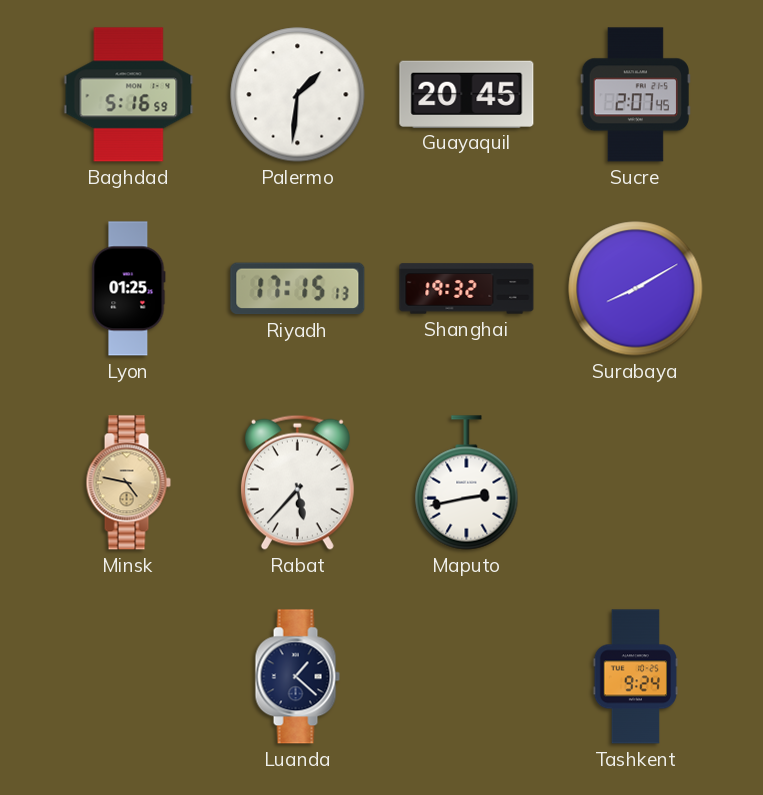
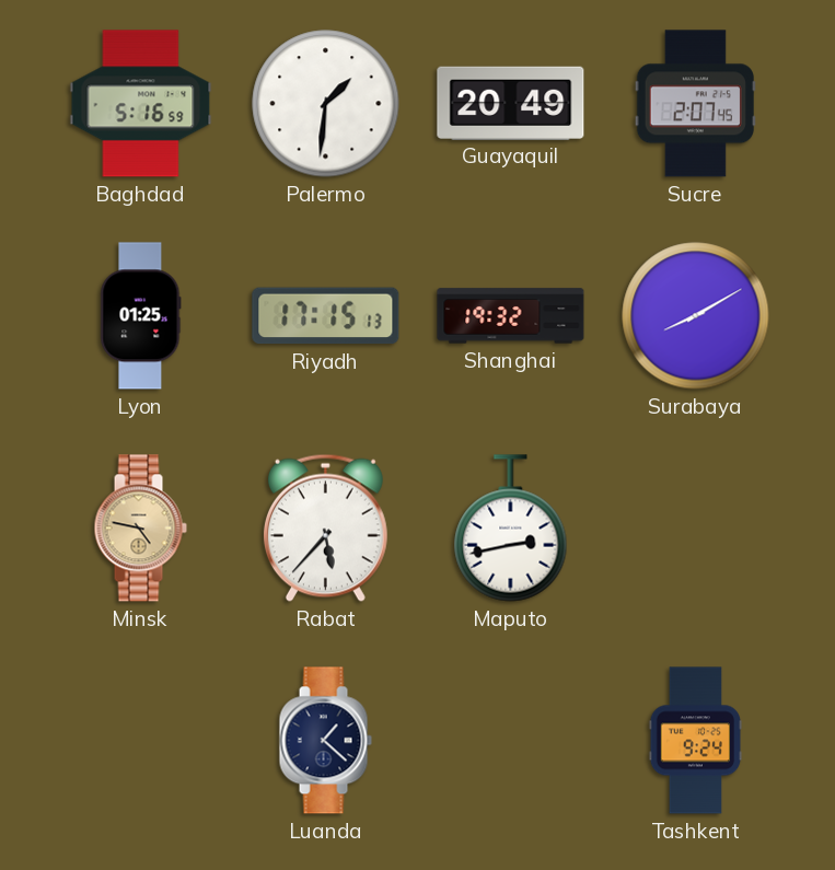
Guayaquil: 20:45 -> 20:49
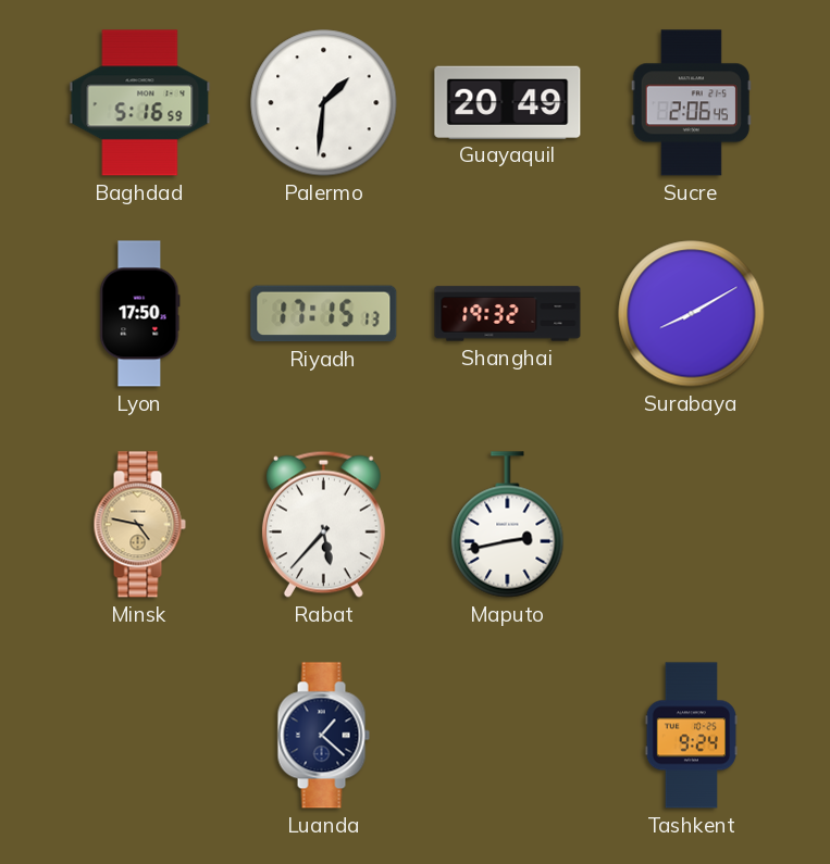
Sucre: 2:07 -> 2:06
Lyon: 01:25 -> 17:50
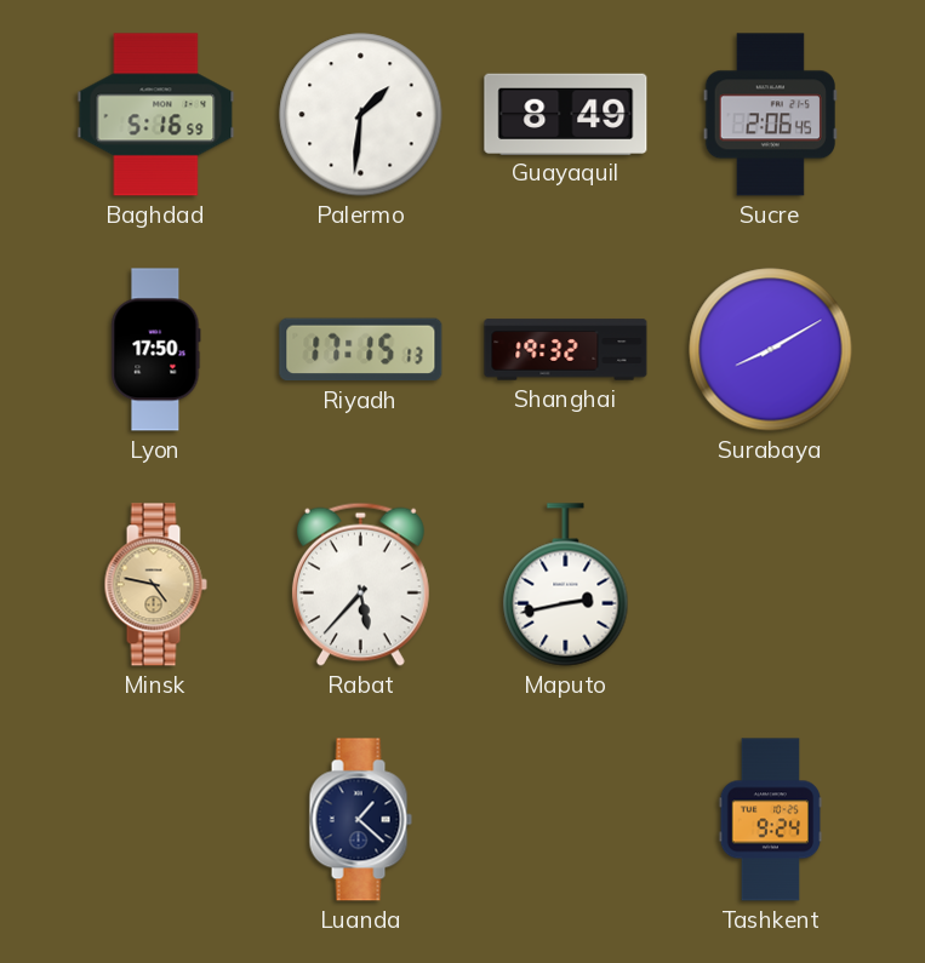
Guayaquil: 20:49 -> 8:49
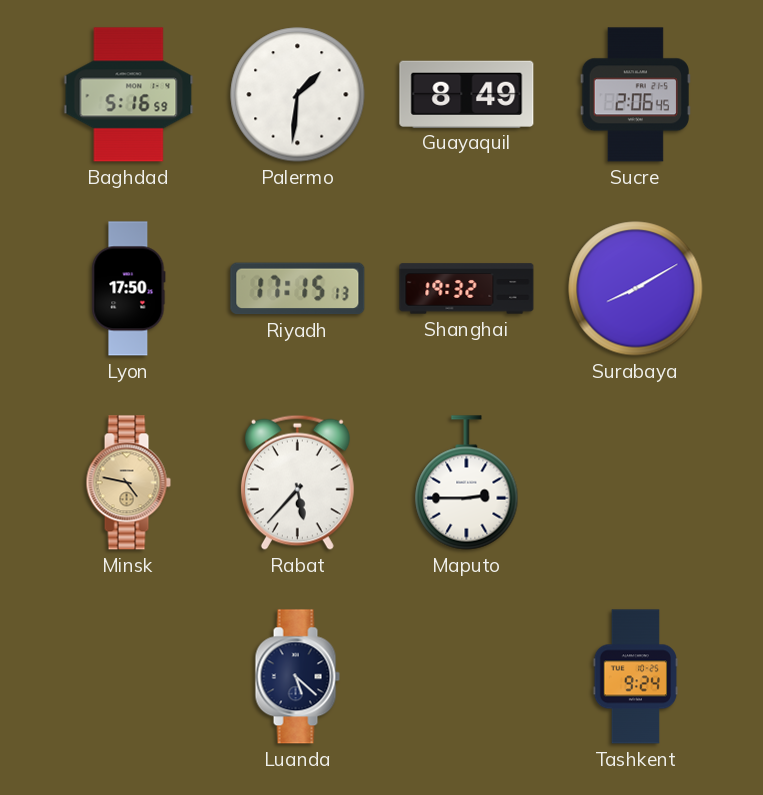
Maputo: 2:43 -> 2:45
Luanda: 1:22 -> 5:22
